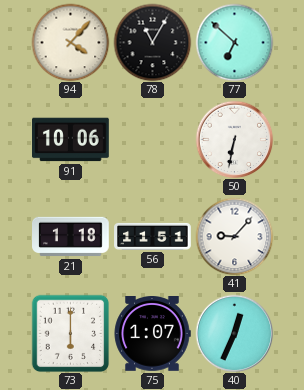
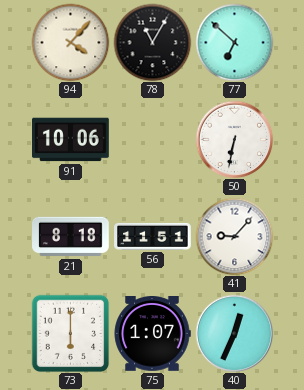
21: 1:18 -> 8:18
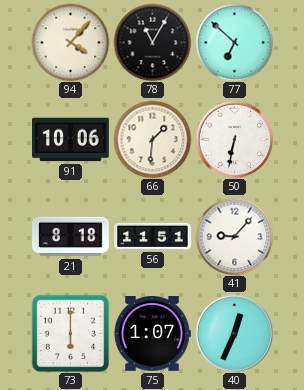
66: none -> 1:31
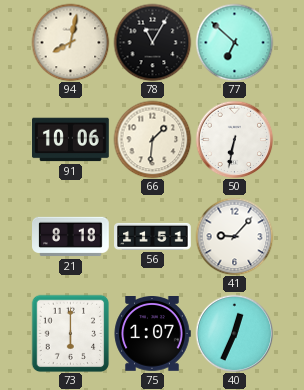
94: 4:07 -> 8:02
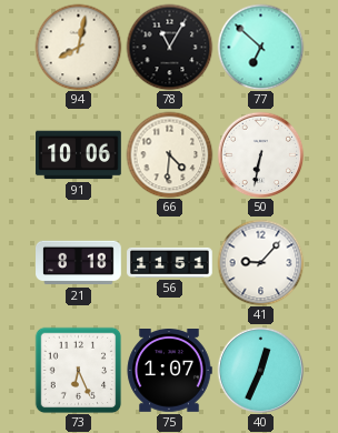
66: 1:31 -> 4:31
73: 6:00 -> 6:26
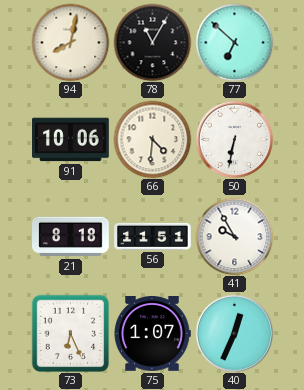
41: 9:07 -> 9:55
